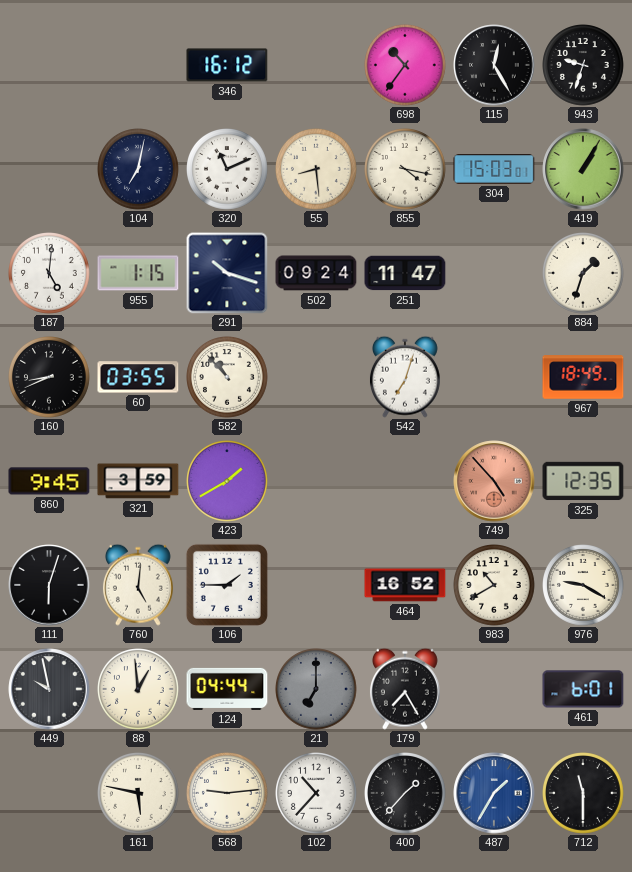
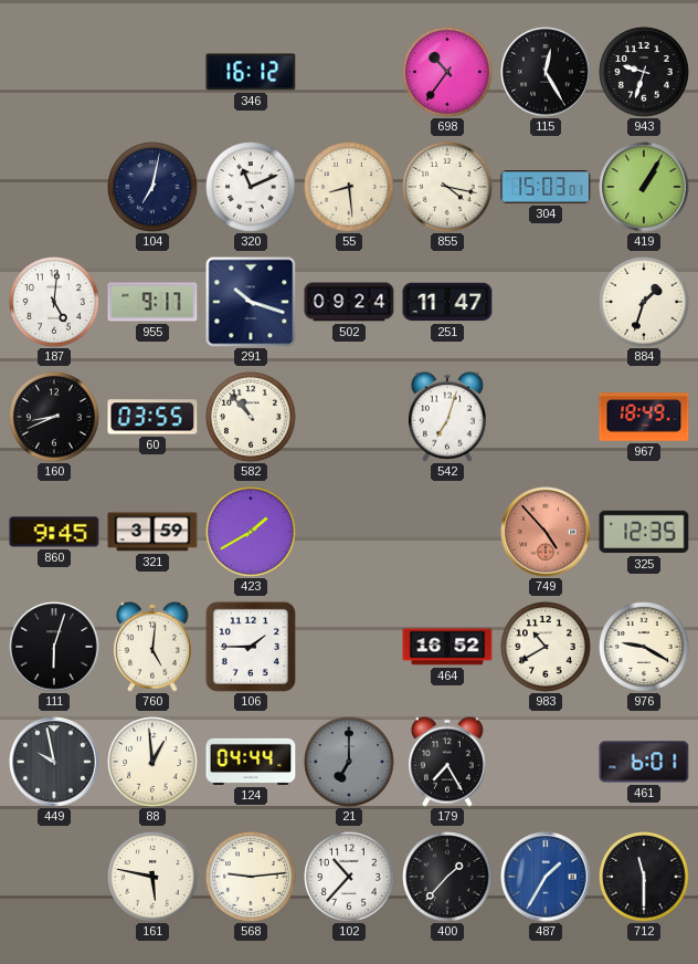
955: 1:15 -> 9:17
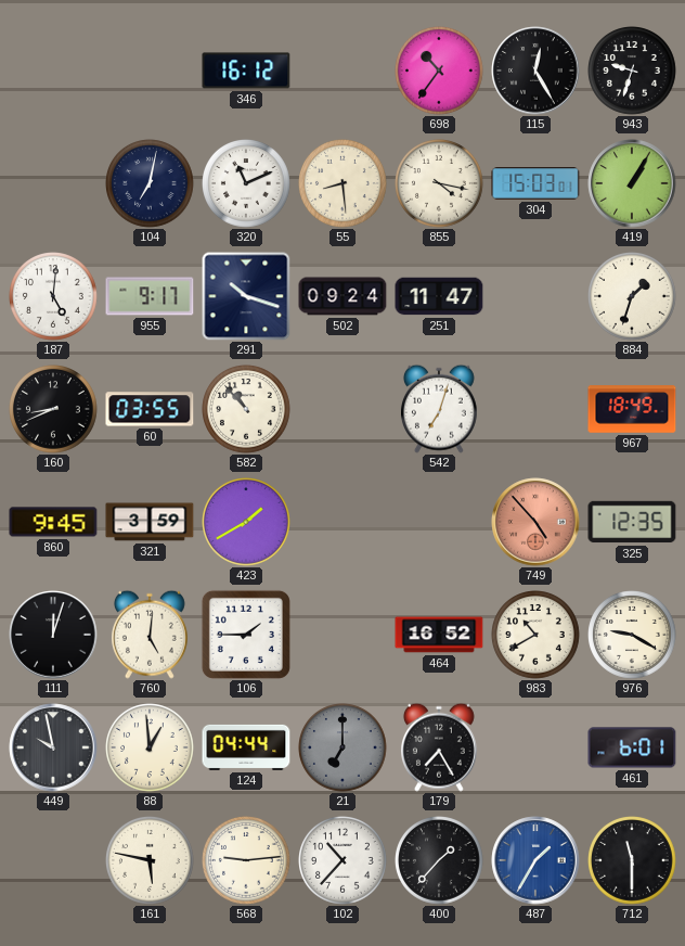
111: 6:03 -> 12:03
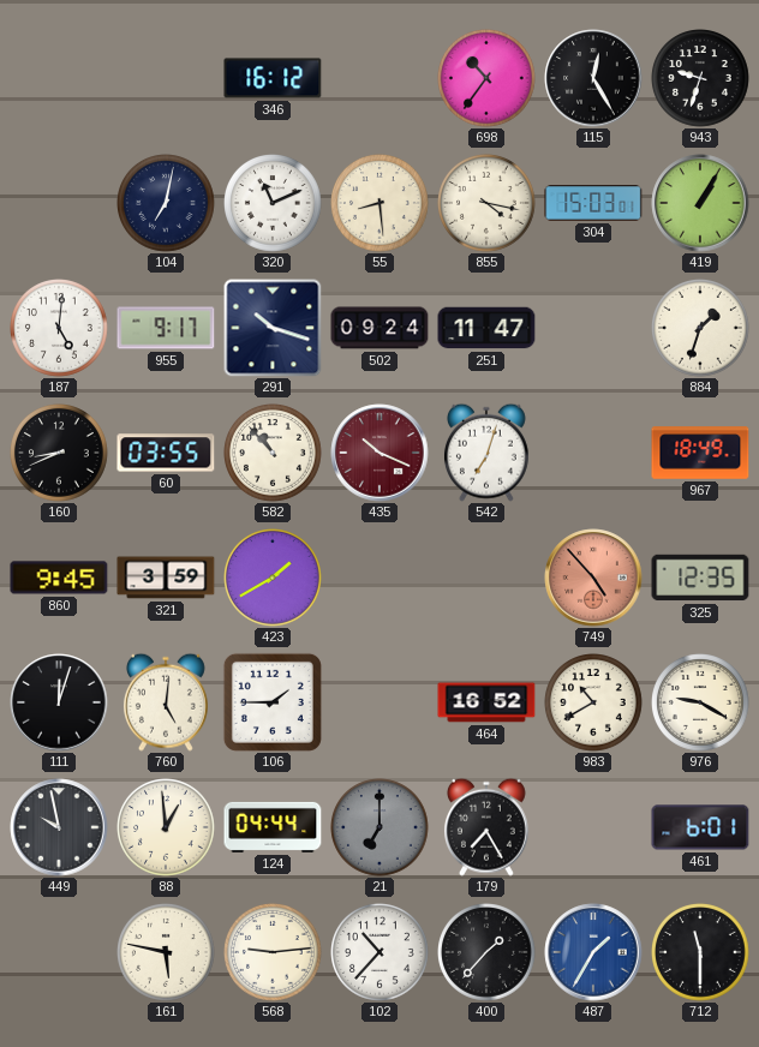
435: none -> 10:19
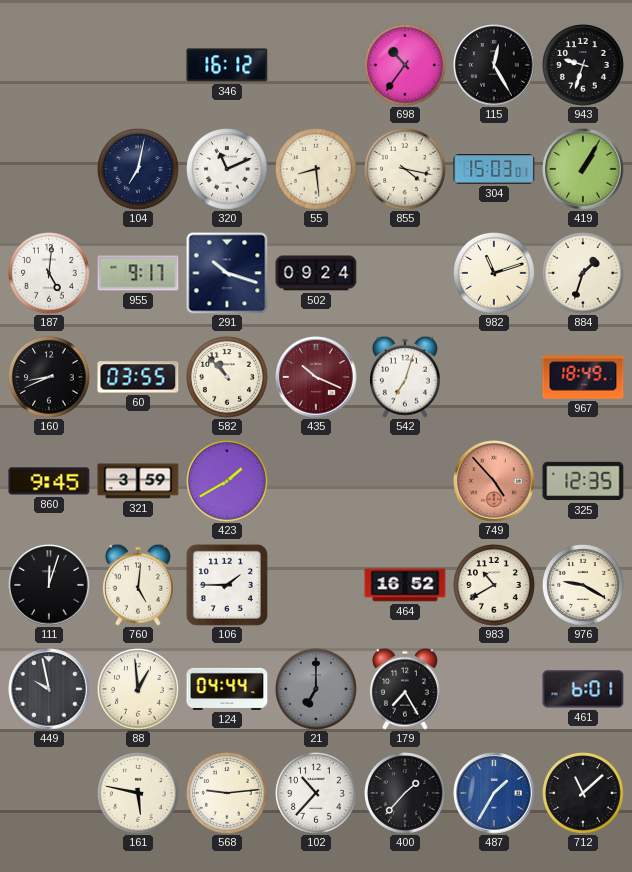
251: 11:47 -> none
982: none -> 11:12
712: 11:30 -> 11:08
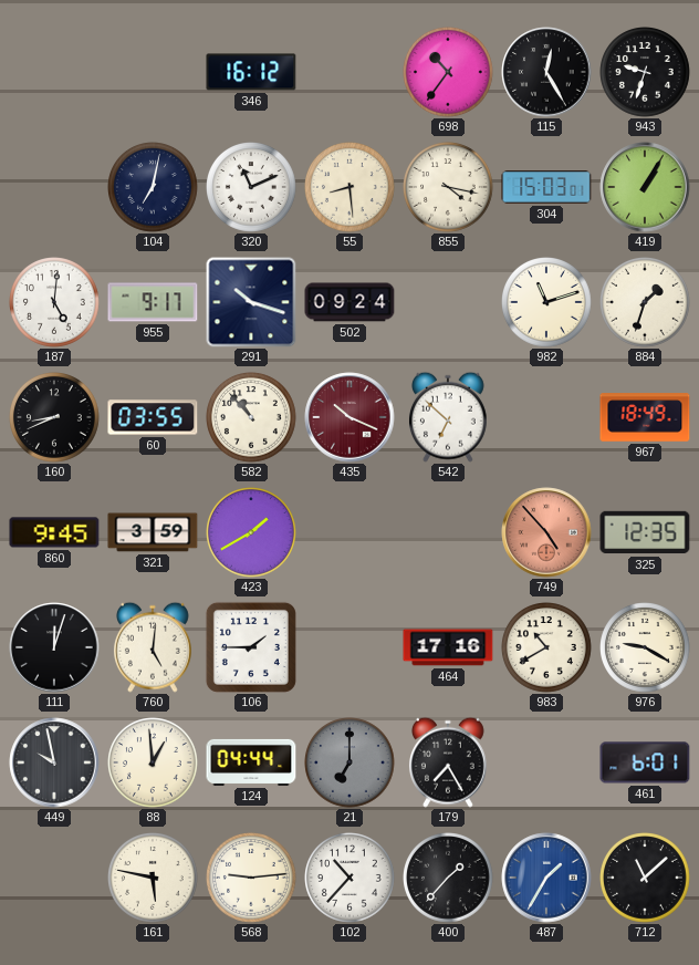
542: 7:03 -> 6:52
464: 16:52 -> 17:16
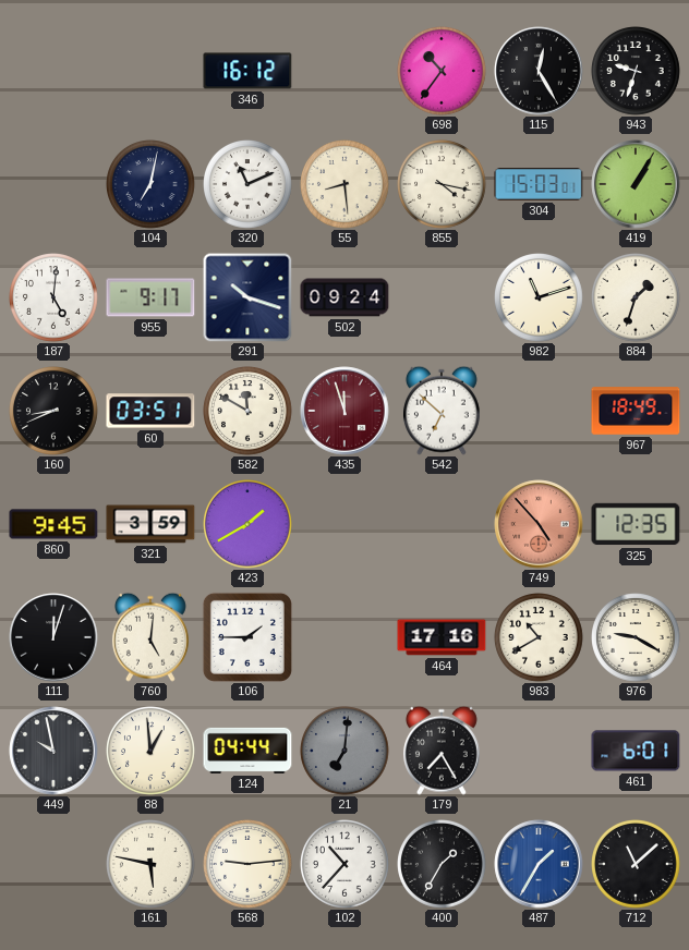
60: 03:55 -> 03:51
582: 10:53 -> 11:50
435: 10:19 -> 11:57
21: 7:00 -> 7:01
400: 1:37 -> 1:35
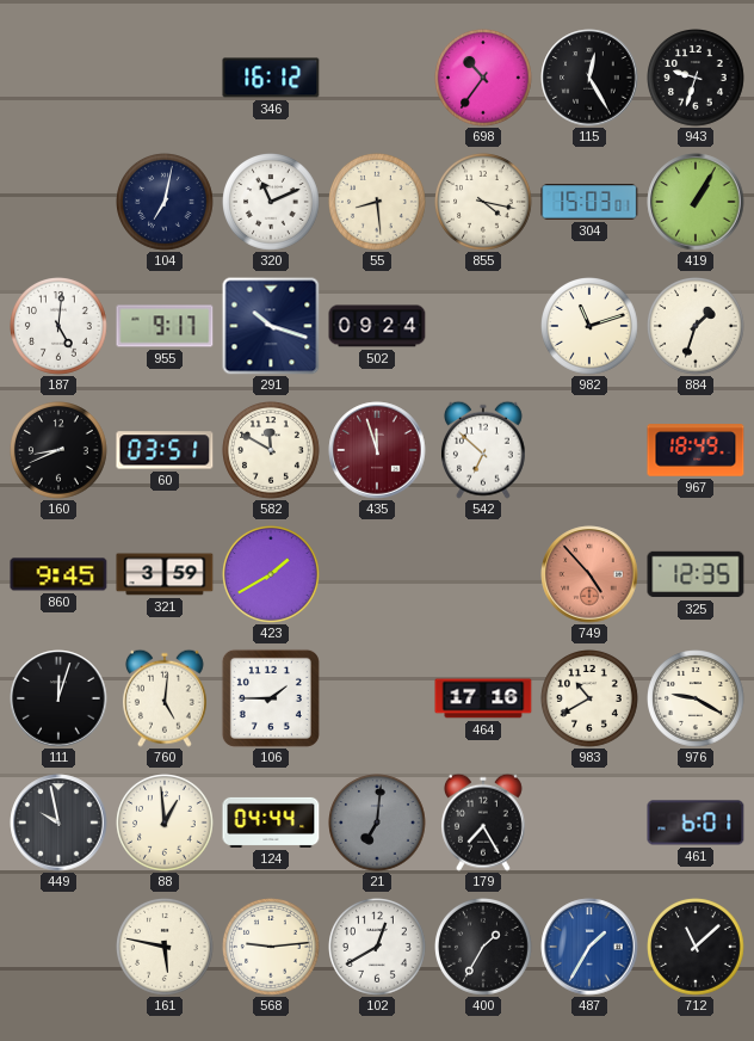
102: 10:37 -> 12:40
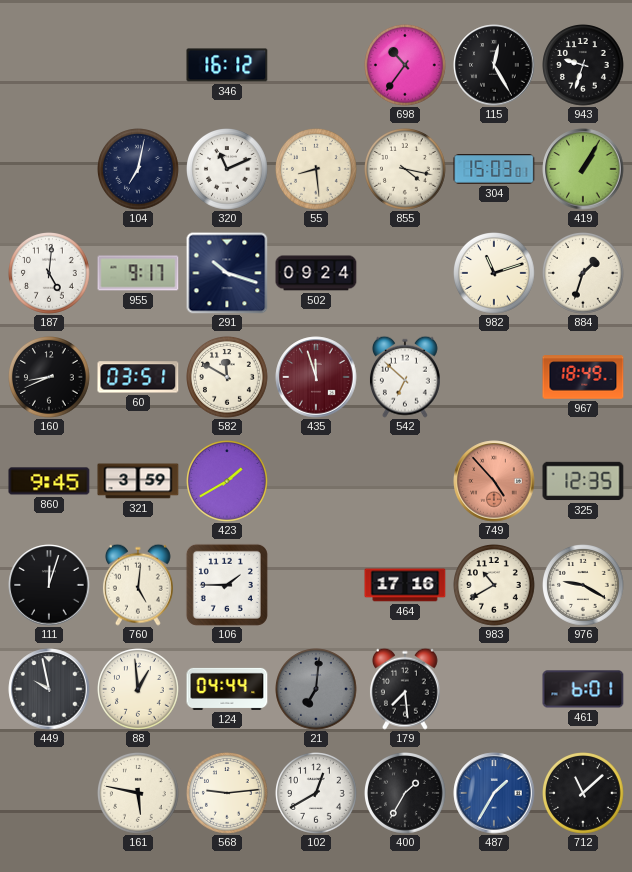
179: 7:25 -> 7:29
